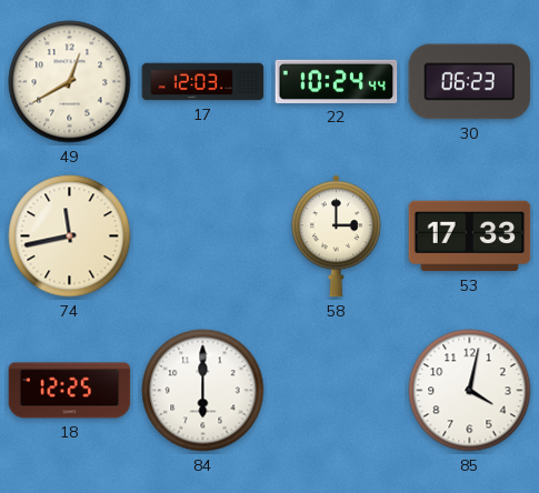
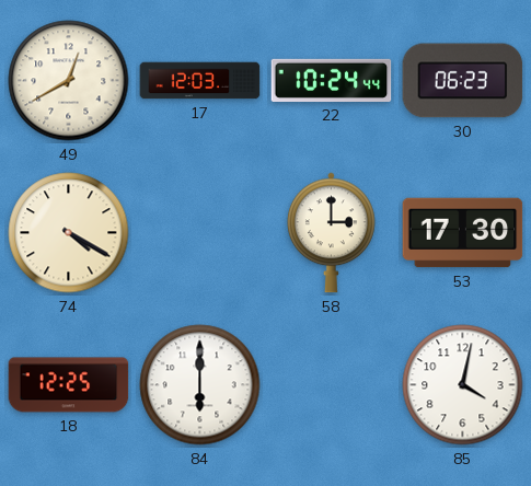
74: 11:43 -> 4:20
53: 17:33 -> 17:30
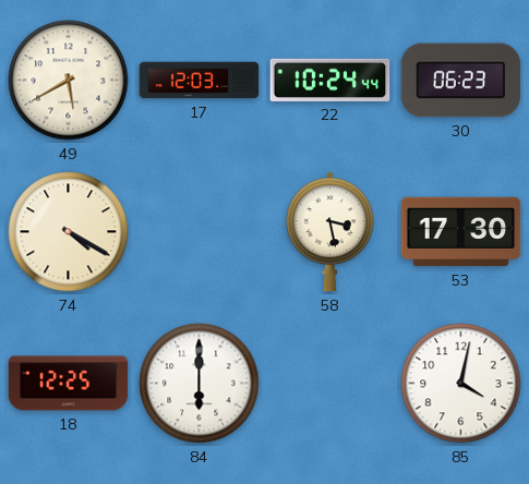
49: 12:40 -> 5:40
58: 3:00 -> 3:28
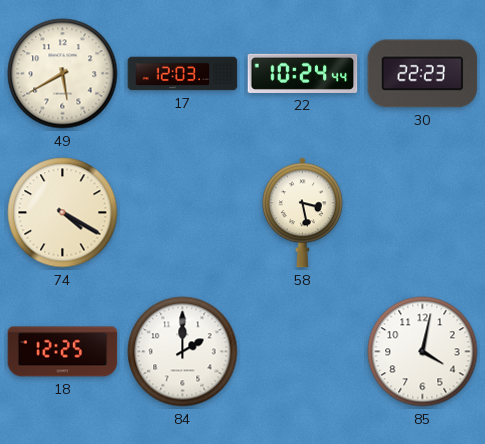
30: 06:23 -> 22:23
53: 17:30 -> none
84: 6:00 -> 2:00
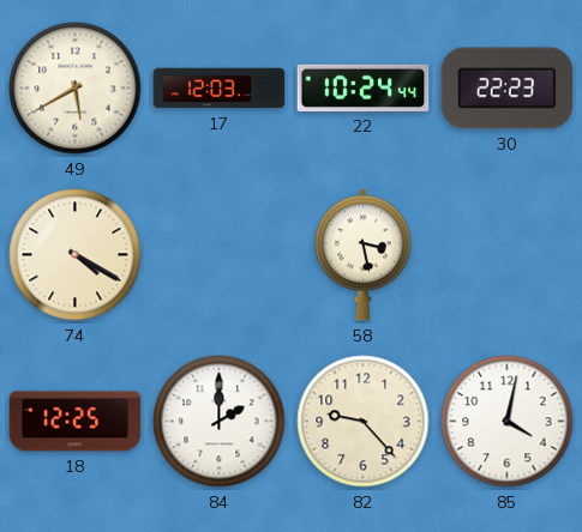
82: none -> 9:23
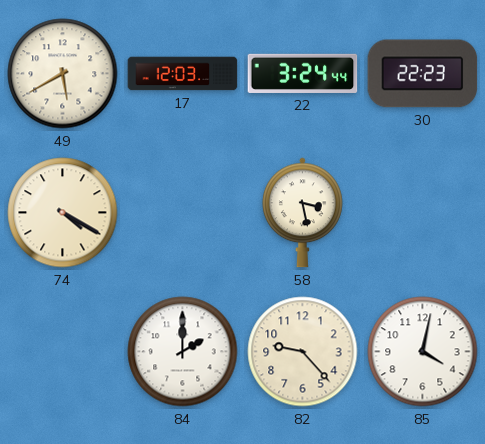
22: 10:24 -> 3:24
18: 12:25 -> none
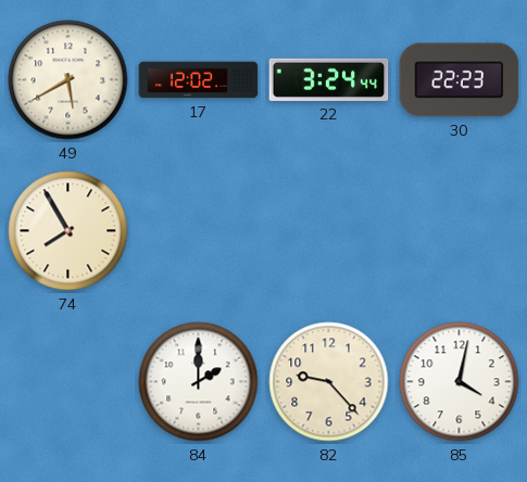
17: 12:03 -> 12:02
74: 4:20 -> 7:55
58: 3:28 -> none
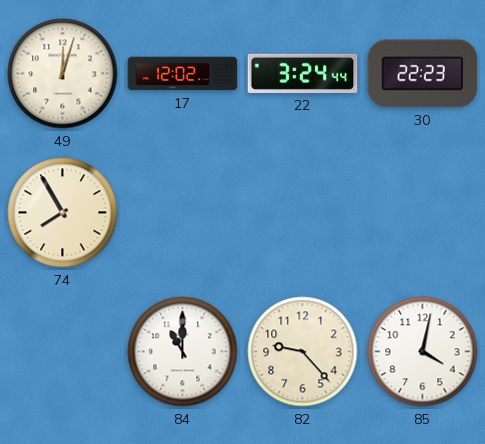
49: 5:40 -> 12:03
84: 2:00 -> 11:00
